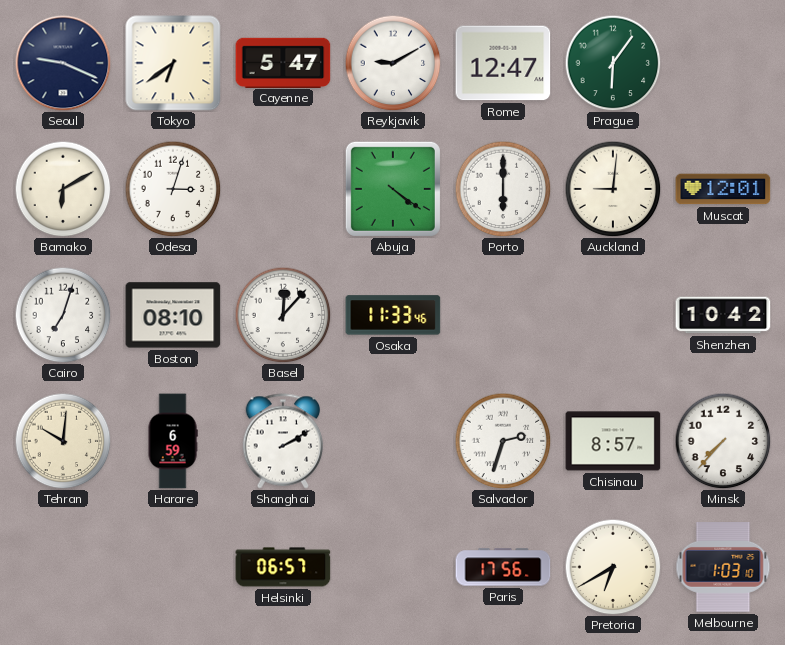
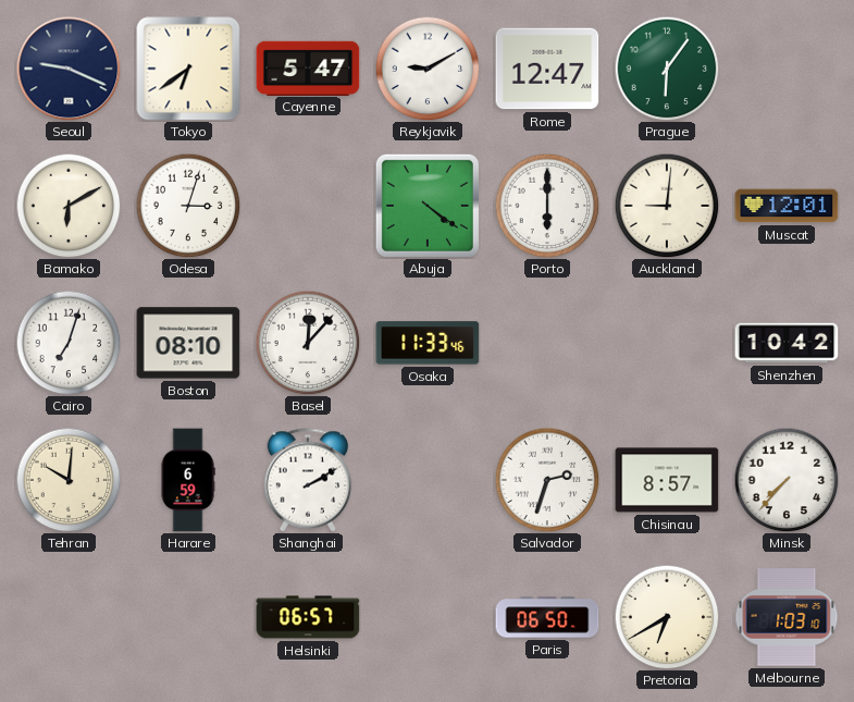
Paris: 17:56 -> 06:50
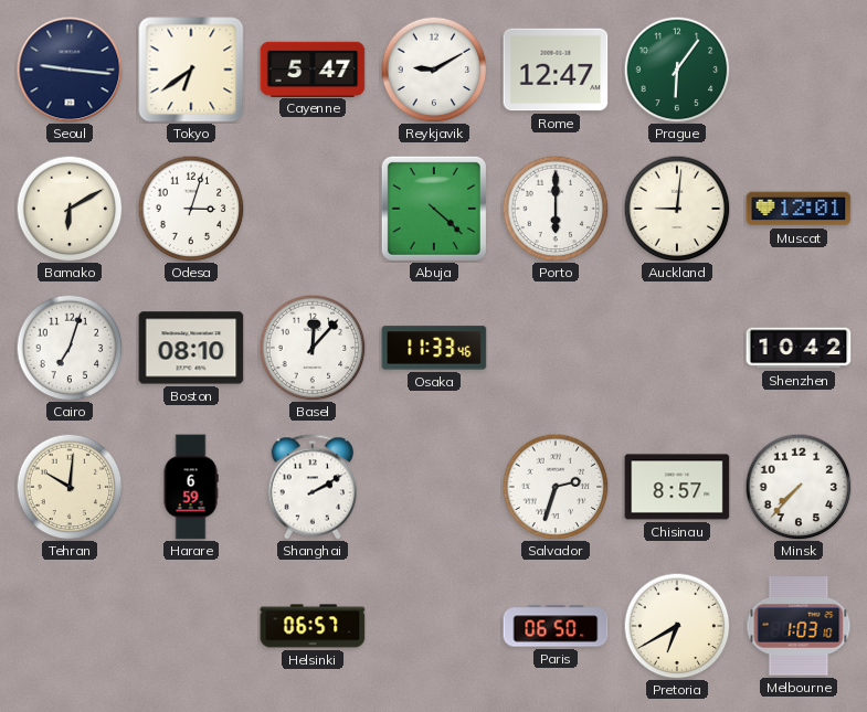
Seoul: 9:19 -> 9:16
Abuja: 4:21 -> 4:22
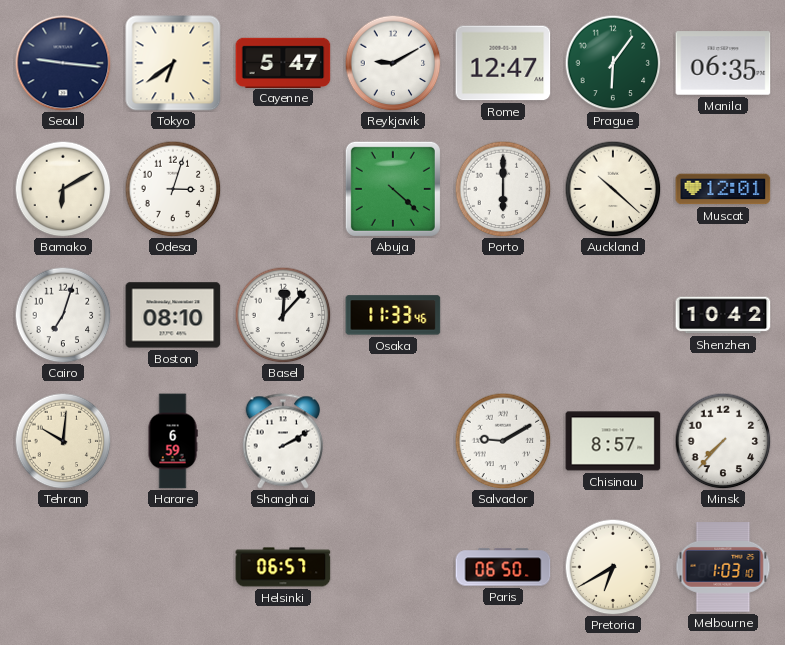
Manila: none -> 06:35
Auckland: 9:01 -> 10:22
Salvador: 2:33 -> 9:10
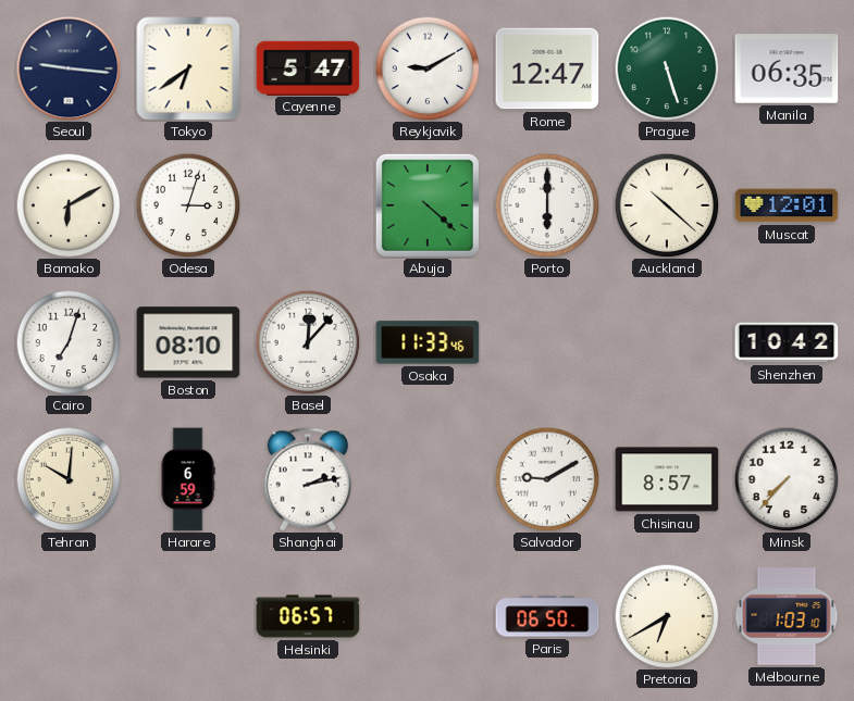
Prague: 6:06 -> 5:27
Shanghai: 2:10 -> 2:13
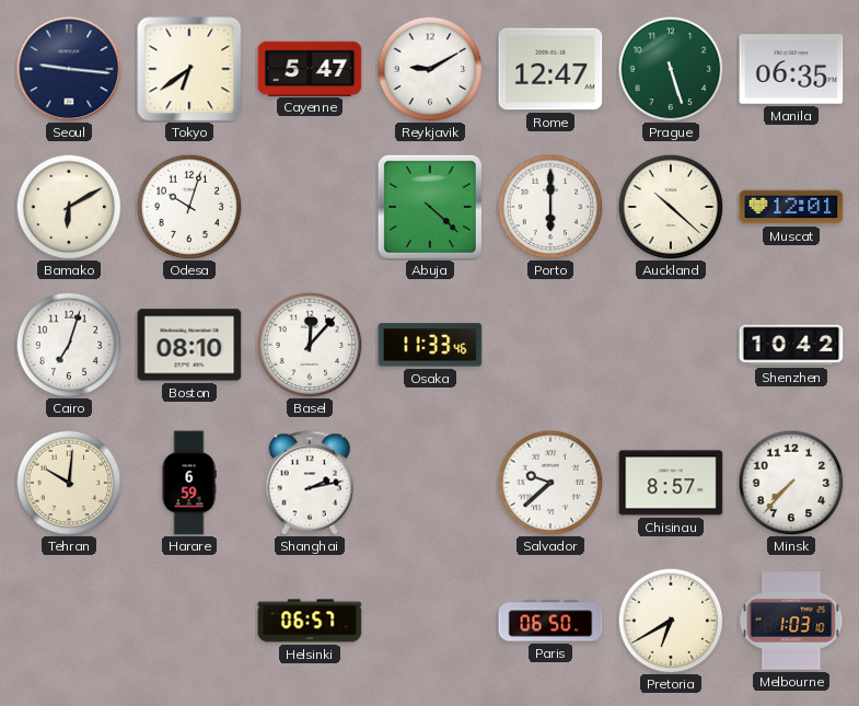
Odesa: 3:03 -> 10:03
Salvador: 9:10 -> 9:38
